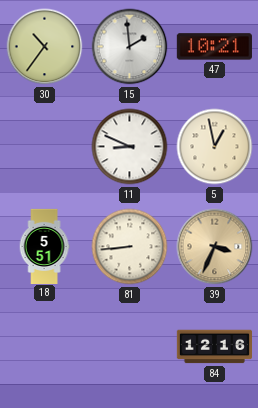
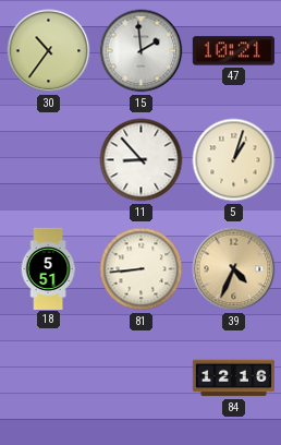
11: 8:49 -> 8:53
5: 12:58 -> 1:03
39: 3:34 -> 4:34
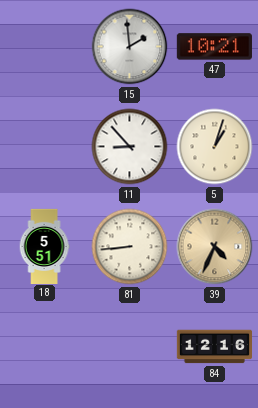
30: 10:36 -> none
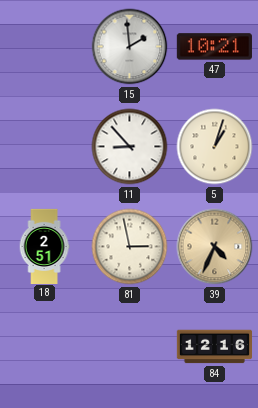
18: 5:51 -> 2:51
81: 8:44 -> 2:58
